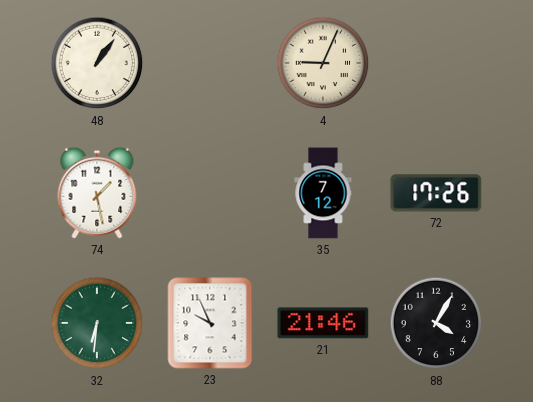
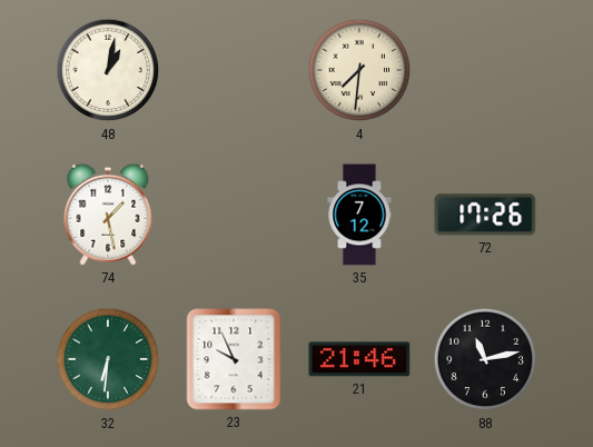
48: 1:06 -> 1:02
4: 9:04 -> 7:31
88: 4:05 -> 11:13
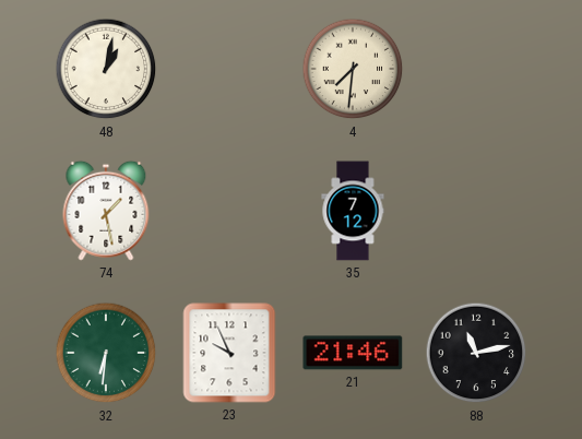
72: 17:26 -> none
